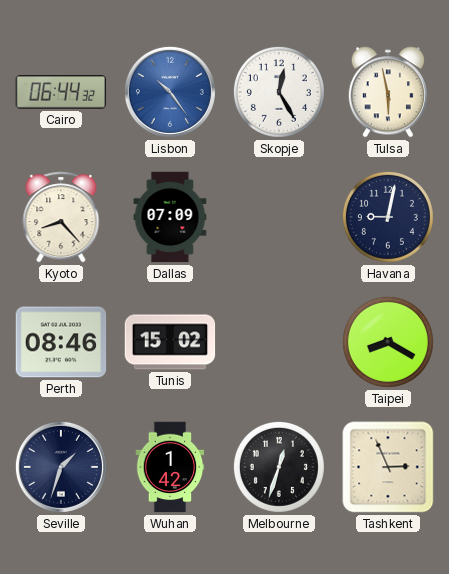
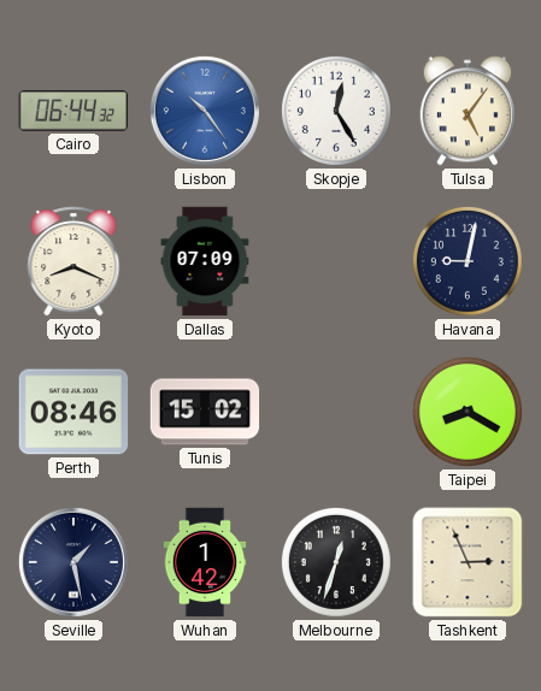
Tulsa: 5:58 -> 5:06
Kyoto: 8:23 -> 8:19
Seville: 1:33 -> 1:28
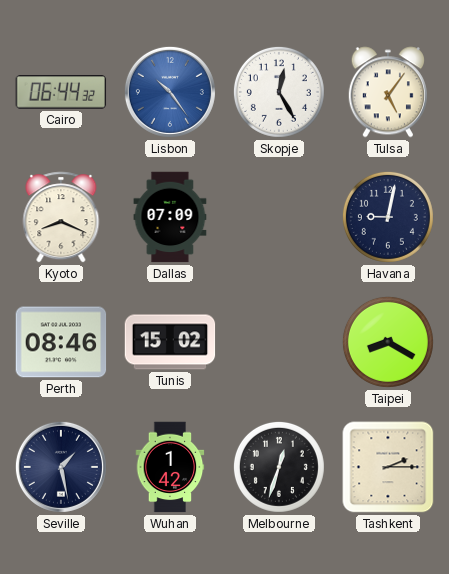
Tashkent: 2:56 -> 2:15
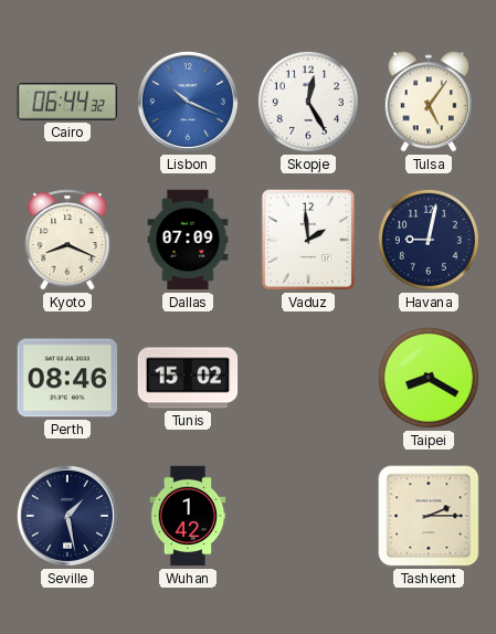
Lisbon: 10:24 -> 10:19
Vaduz: none -> 1:59
Melbourne: 12:33 -> none
